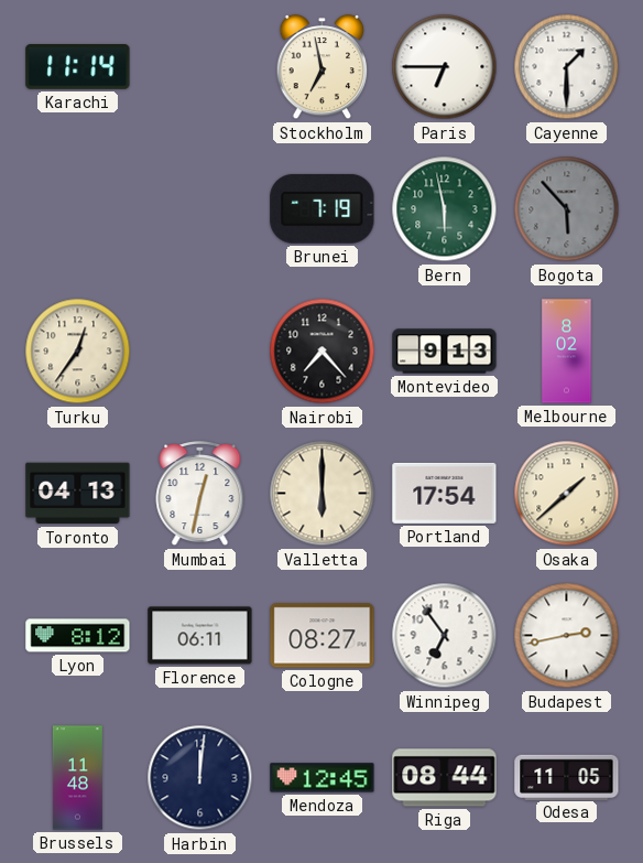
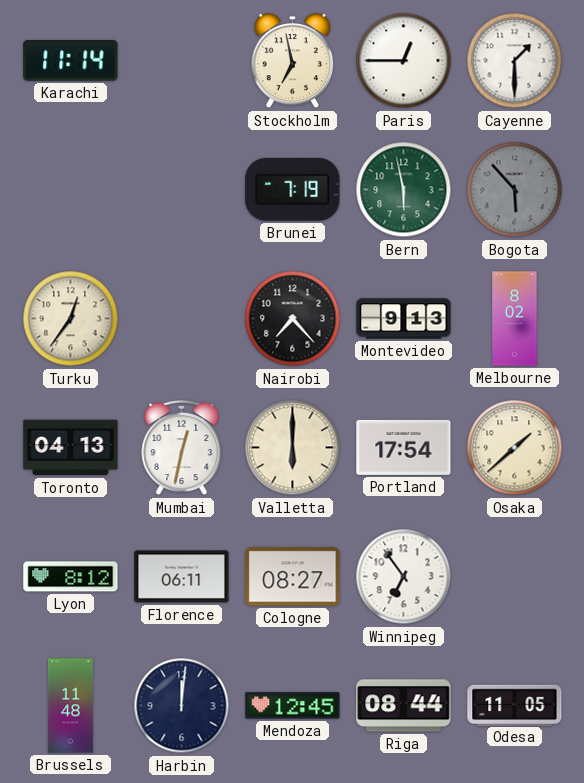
Paris: 6:45 -> 12:45
Budapest: 2:43 -> none
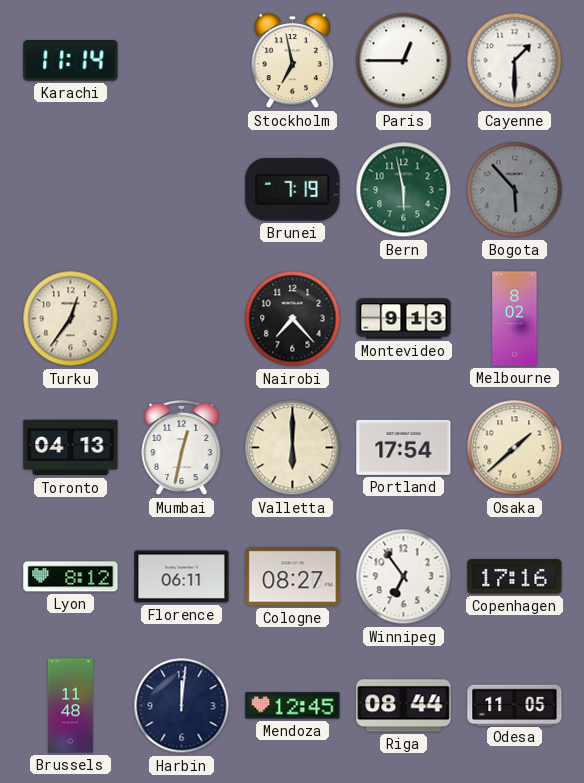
Copenhagen: none -> 17:16
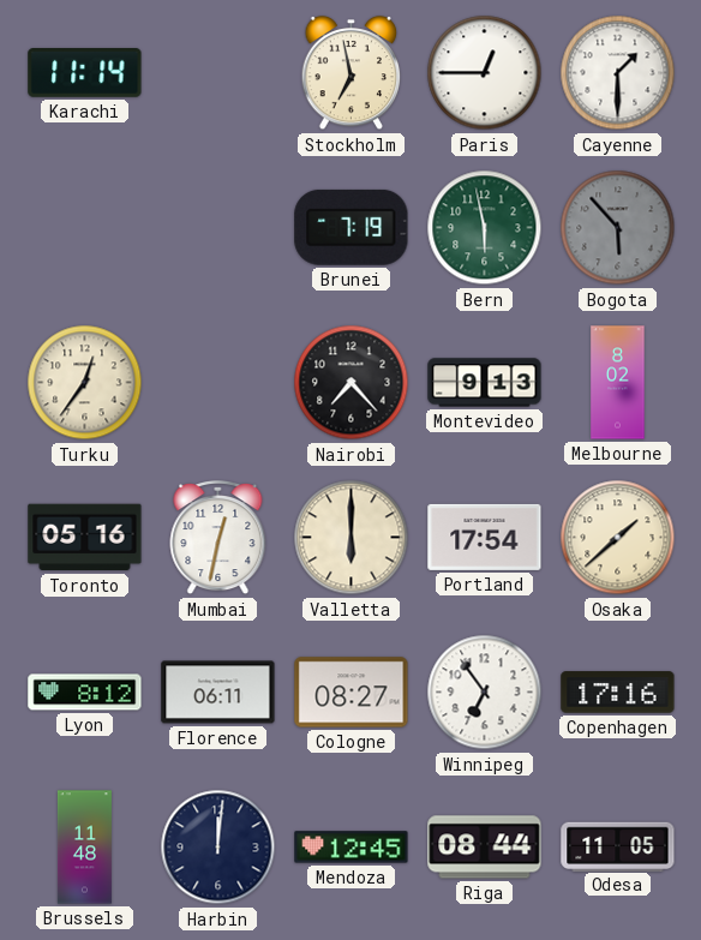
Toronto: 04:13 -> 05:16
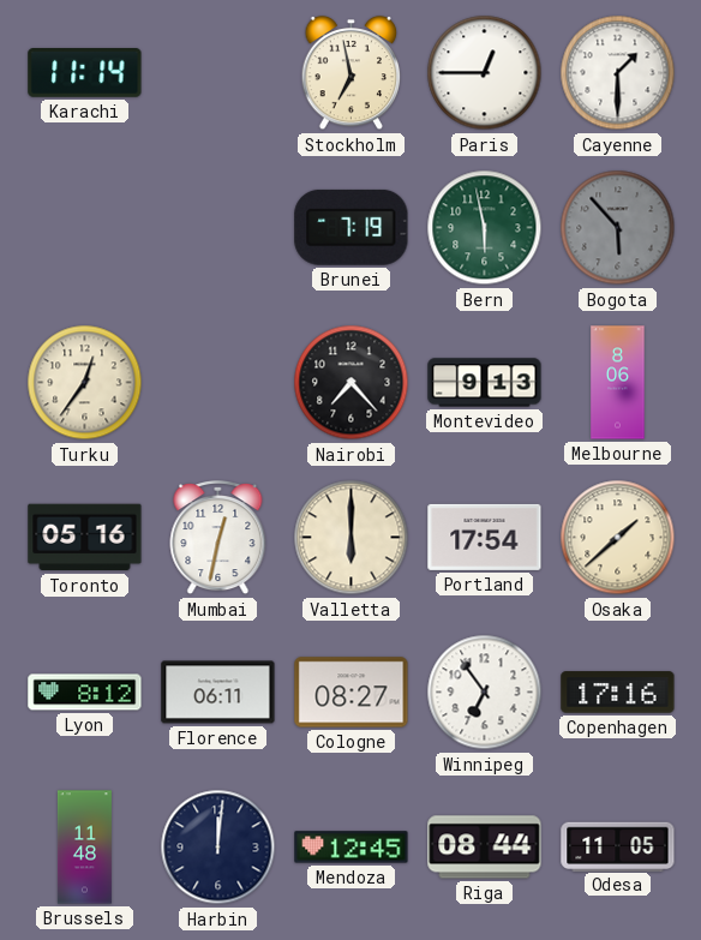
Melbourne: 8:02 -> 8:06
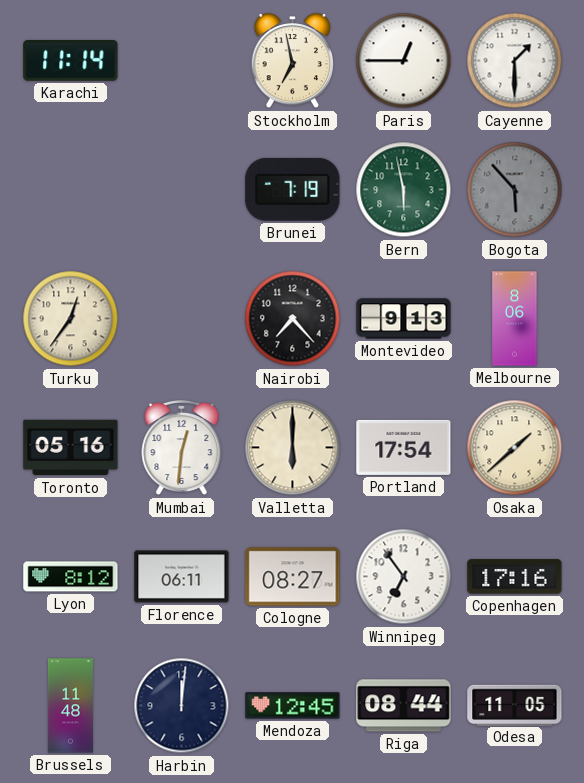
Mumbai: 12:32 -> 12:31
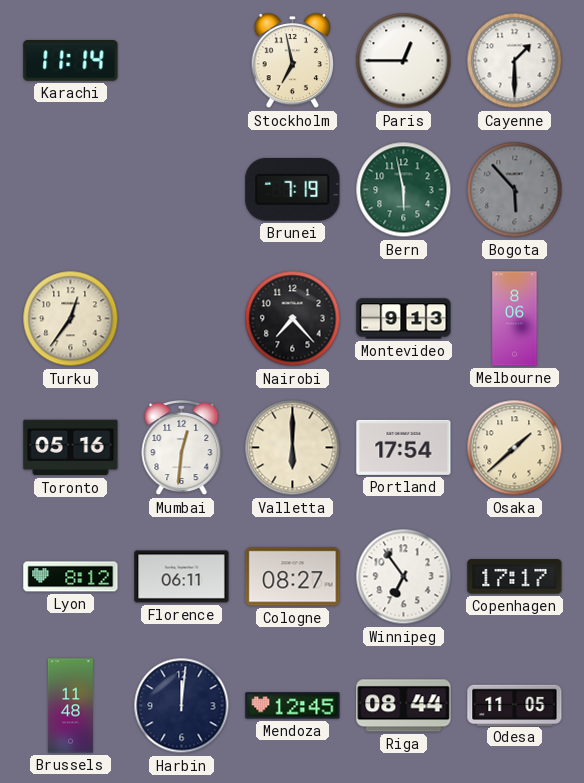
Copenhagen: 17:16 -> 17:17
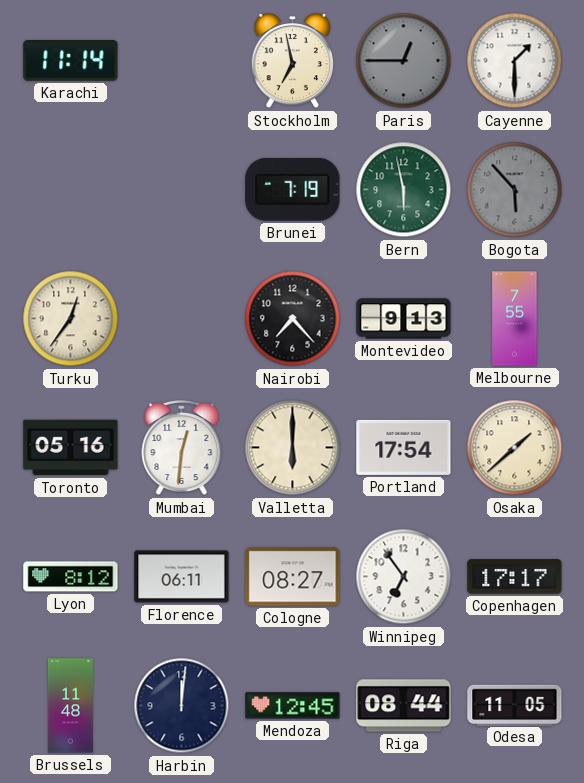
Paris dial: white -> grey
Melbourne: 8:06 -> 7:55
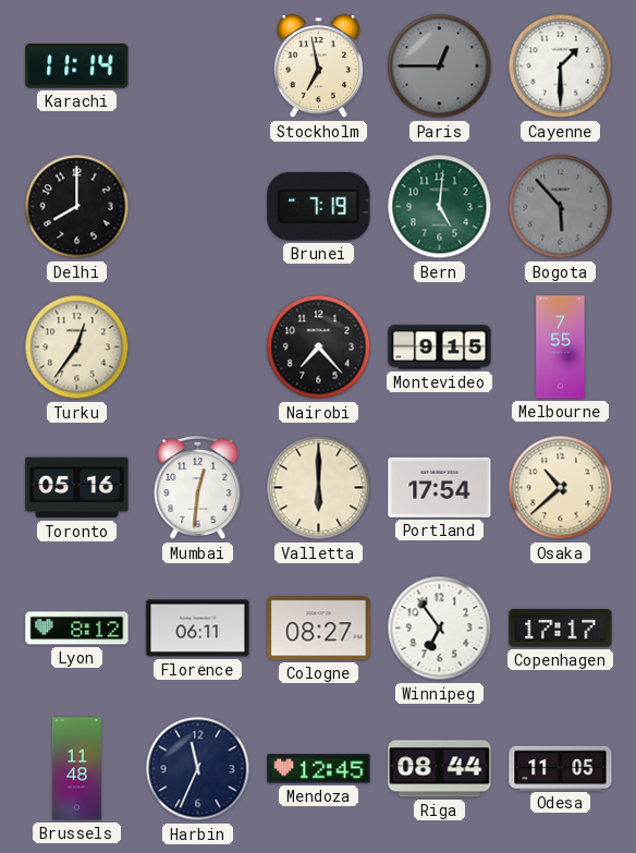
Delhi: none -> 8:00
Bern: 5:58 -> 5:01
Montevideo: 9:13 -> 9:15
Osaka: 1:38 -> 10:38
Harbin: 12:01 -> 11:34
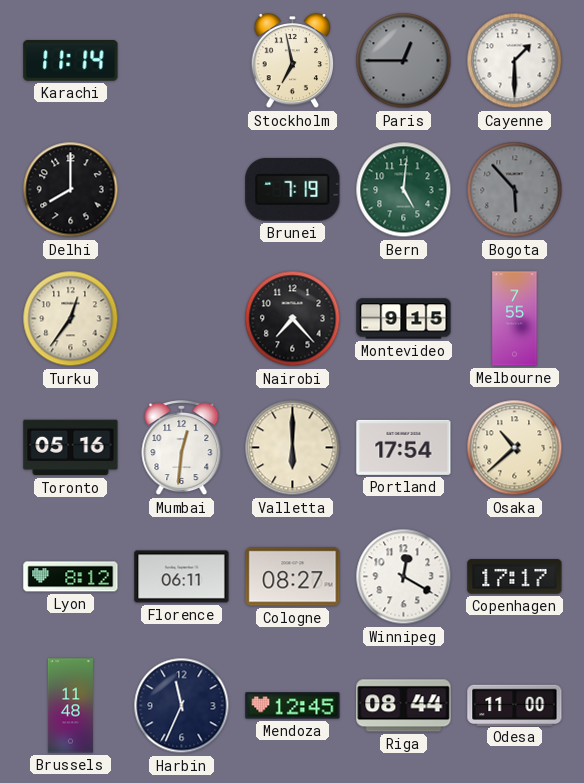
Winnipeg: 6:54 -> 12:20
Odesa: 11:05 -> 11:00
